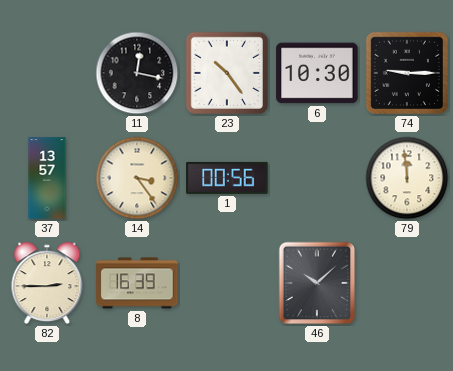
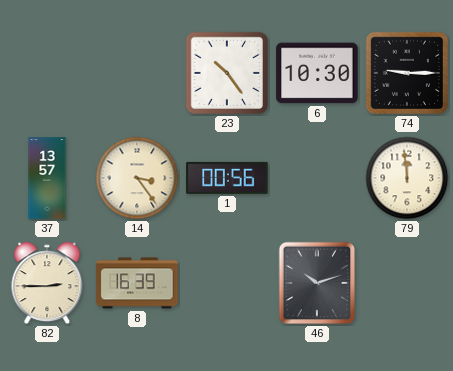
11: 12:17 -> none
46: 10:08 -> 10:12
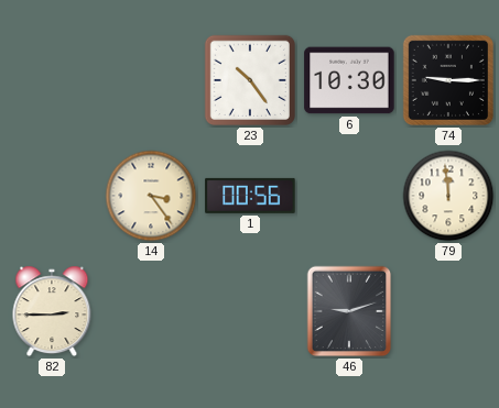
37: 13:57 -> none
8: 16:39 -> none
46: 10:12 -> 9:12
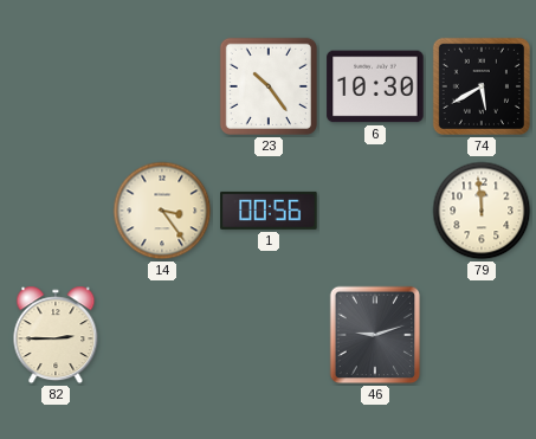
74: 9:15 -> 5:40
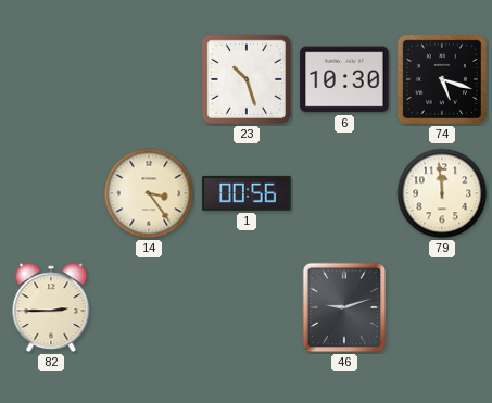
23: 10:24 -> 10:27
74: 5:40 -> 5:18
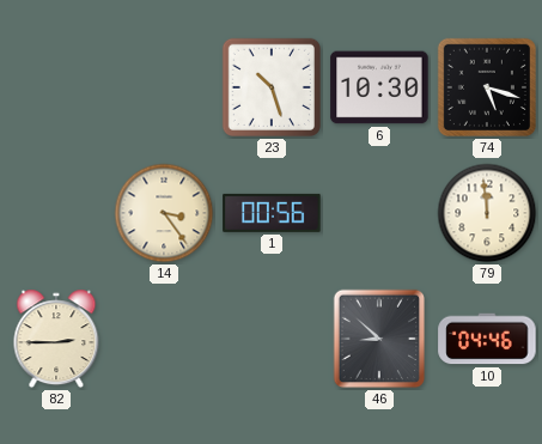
46: 9:12 -> 8:52
10: none -> 04:46
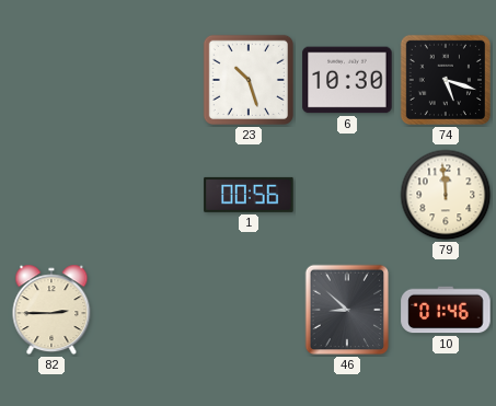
14: 3:24 -> none
10: 04:46 -> 01:46
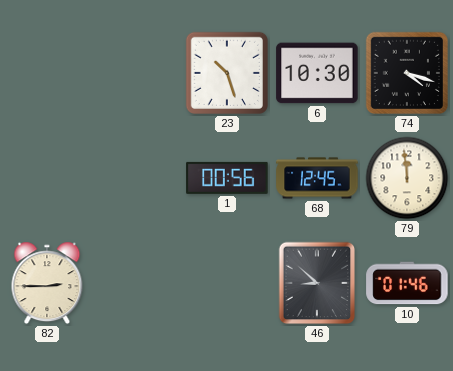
74: 5:18 -> 4:18
68: none -> 12:45
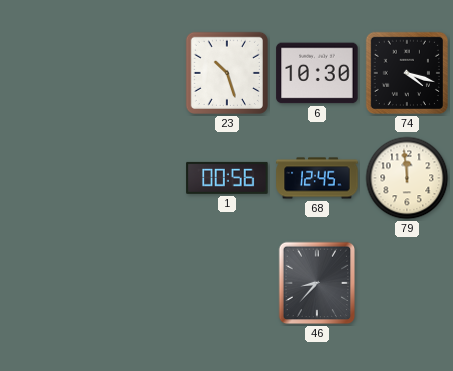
82: 2:45 -> none
46: 8:52 -> 8:37
10: 01:46 -> none
